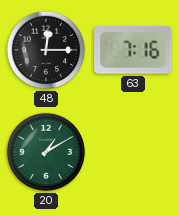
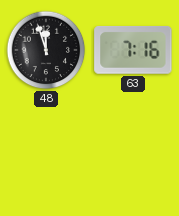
48: 12:15 -> 11:57
20: 1:10 -> none
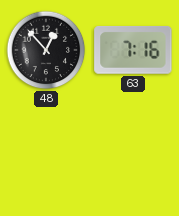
48: 11:57 -> 12:53
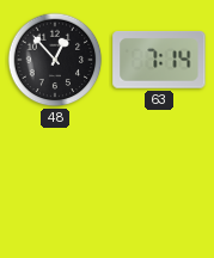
63: 7:16 -> 7:14
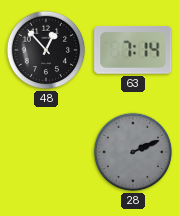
28: none -> 2:11
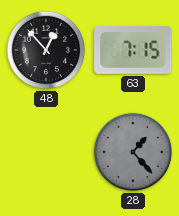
63: 7:14 -> 7:15
28: 2:11 -> 1:23
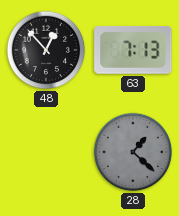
63: 7:15 -> 7:13
28: 1:23 -> 1:22
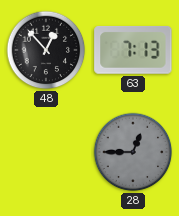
28: 1:22 -> 12:45
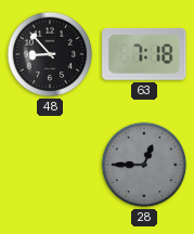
48: 12:53 -> 8:53
63: 7:13 -> 7:18
